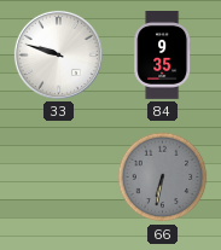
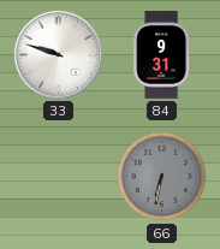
84: 9:35 -> 9:31
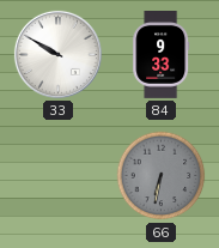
33: 9:48 -> 9:50
84: 9:31 -> 9:33
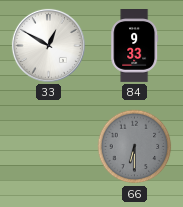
33: 9:50 -> 12:50
66: 6:32 -> 6:30
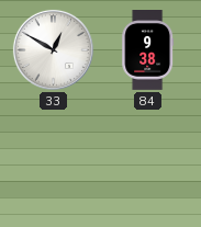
84: 9:33 -> 9:38
66: 6:30 -> none
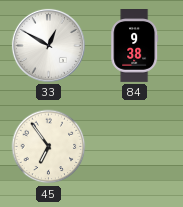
45: none -> 6:54
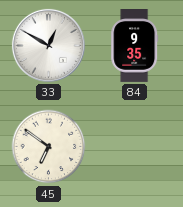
84: 9:38 -> 9:35
45: 6:54 -> 6:51
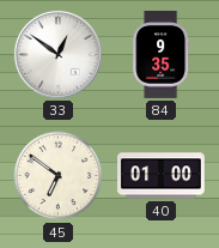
33: 12:50 -> 12:51
40: none -> 01:00
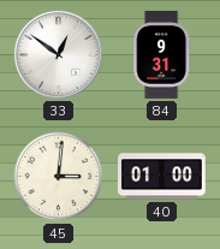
84: 9:35 -> 9:31
45: 6:51 -> 3:01
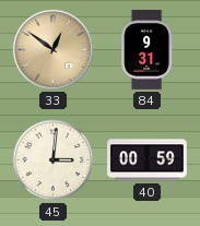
33 dial: white -> champagne
40: 01:00 -> 00:59
